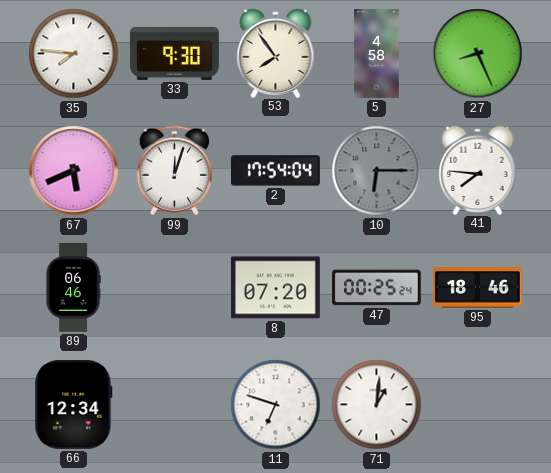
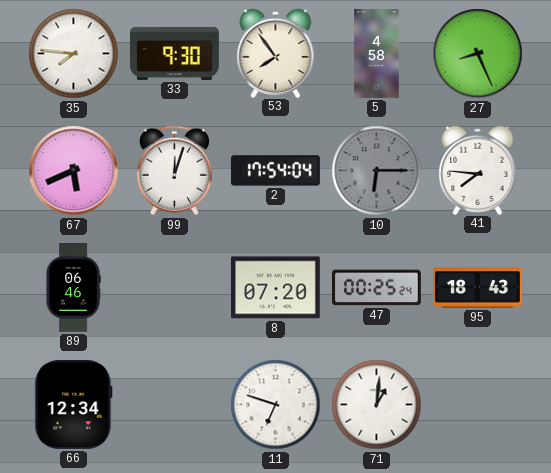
95: 18:46 -> 18:43
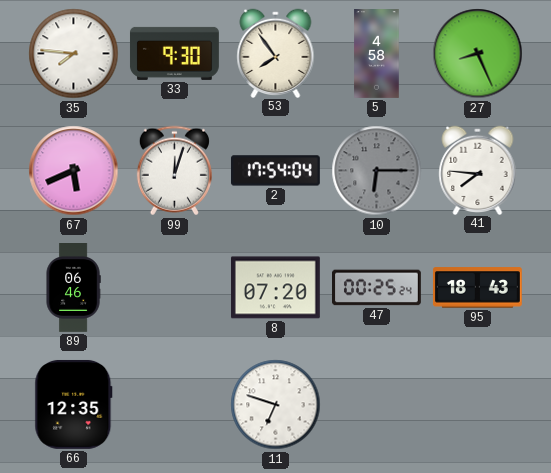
66: 12:34 -> 12:35
71: 1:01 -> none
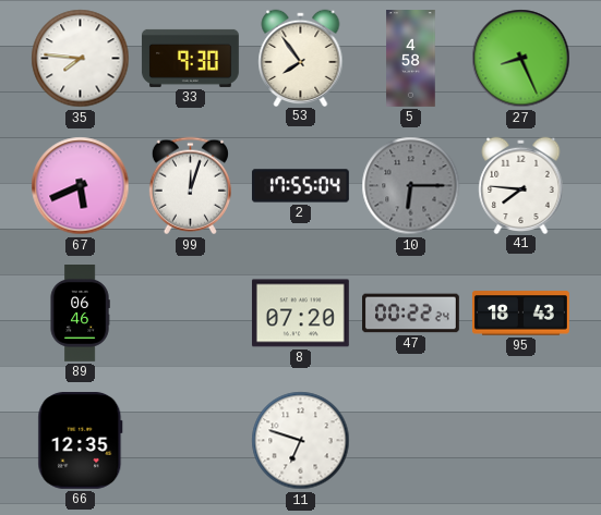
2: 17:54 -> 17:55
47: 00:25 -> 00:22
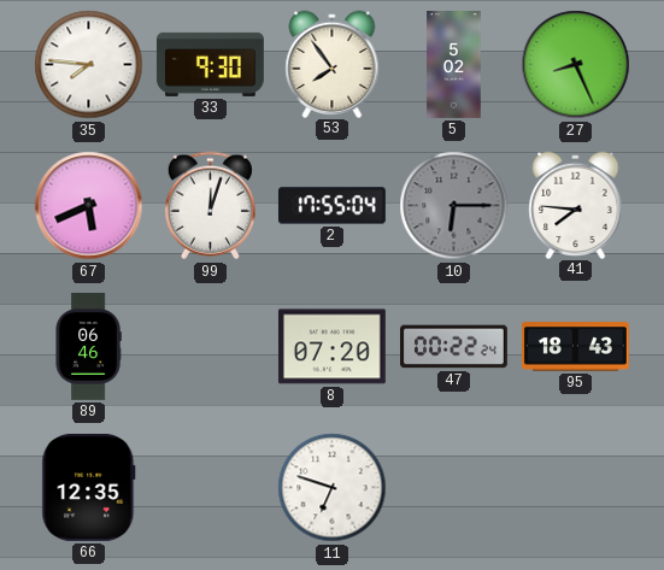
5: 4:58 -> 5:02
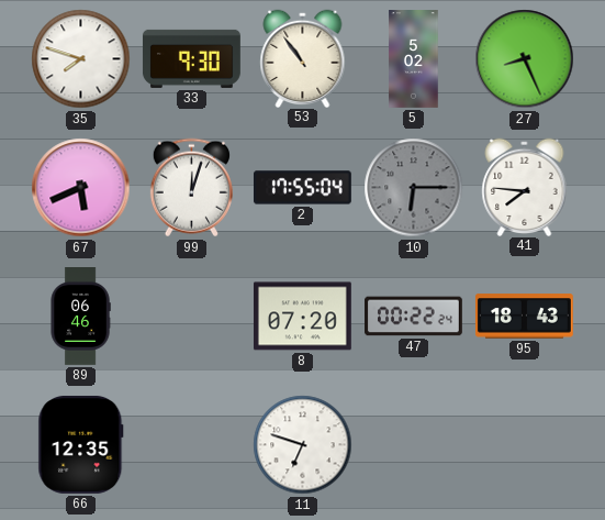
35: 7:46 -> 7:48
53: 7:54 -> 10:54
